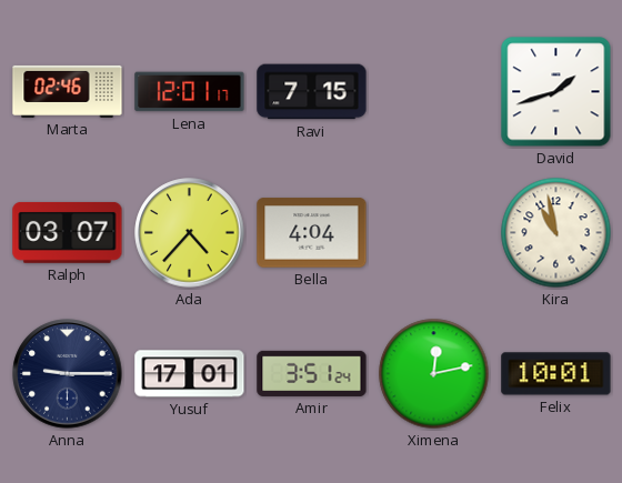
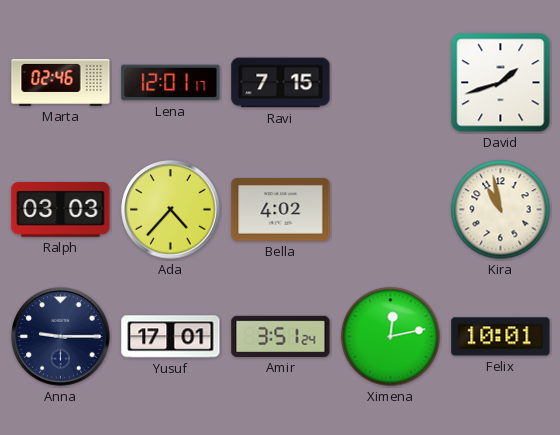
Ralph: 03:07 -> 03:03
Bella: 4:04 -> 4:02
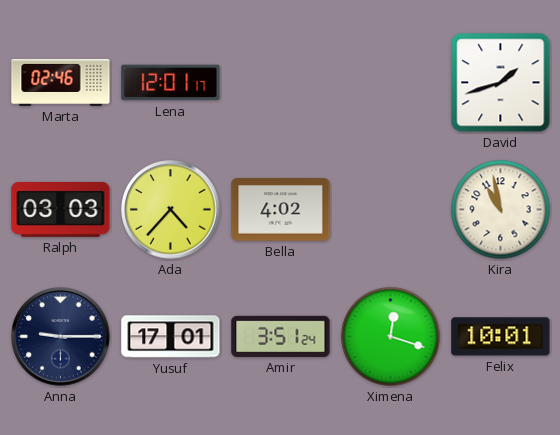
Ravi: 7:15 -> none
Ximena: 12:13 -> 12:18
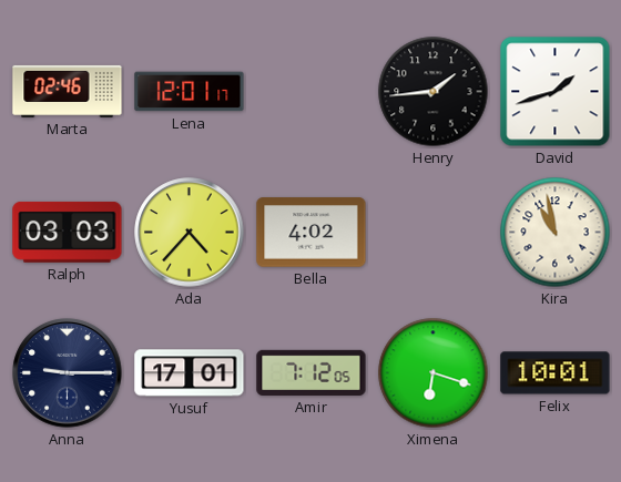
Henry: none -> 1:44
Amir: 3:51 -> 7:12
Ximena: 12:18 -> 6:18
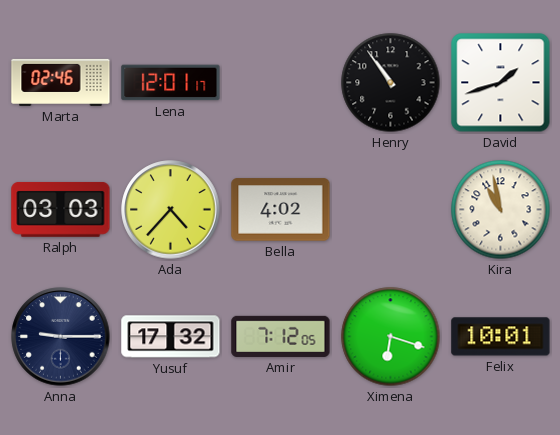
Henry: 1:44 -> 10:54
Yusuf: 17:01 -> 17:32
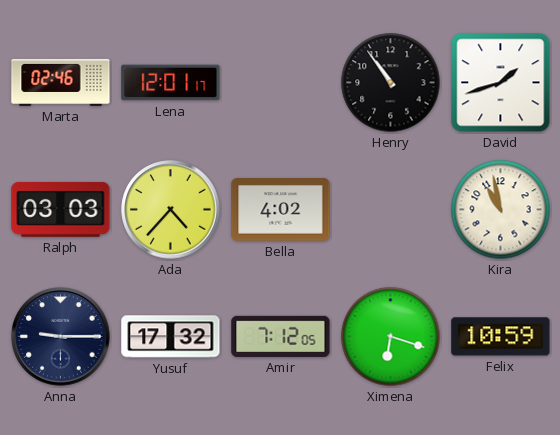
Felix: 10:01 -> 10:59
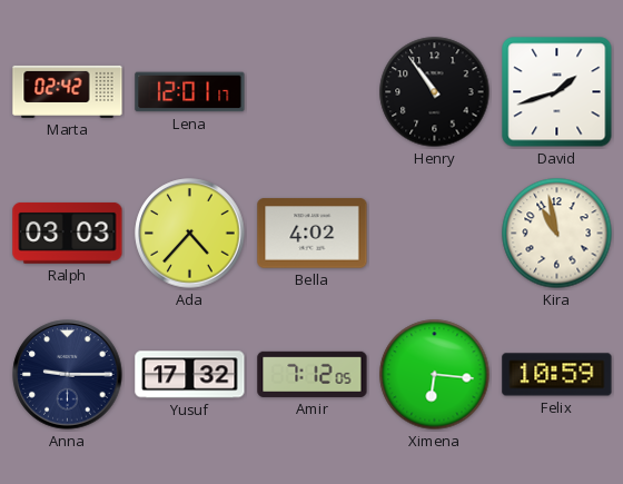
Marta: 02:46 -> 02:42
Ximena: 6:18 -> 6:16
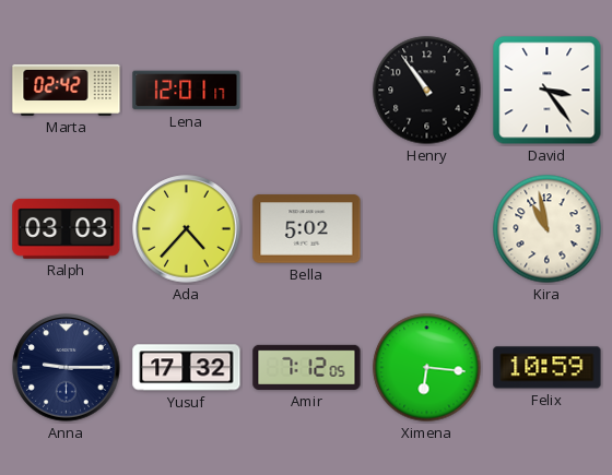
David: 1:42 -> 3:24
Bella: 4:02 -> 5:02
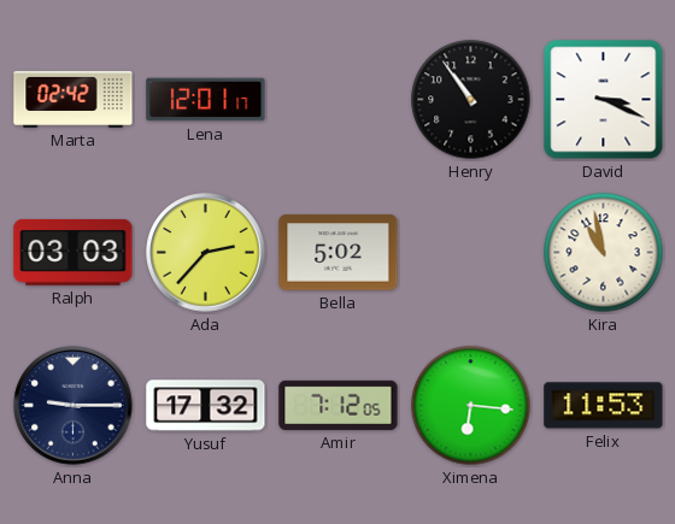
David: 3:24 -> 3:19
Ada: 4:37 -> 2:37
Felix: 10:59 -> 11:53
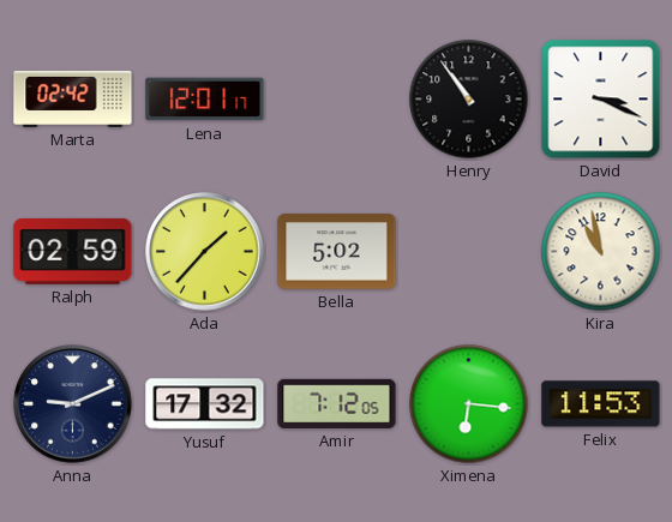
Ralph: 03:03 -> 02:59
Ada: 2:37 -> 1:37
Anna: 9:15 -> 9:11
